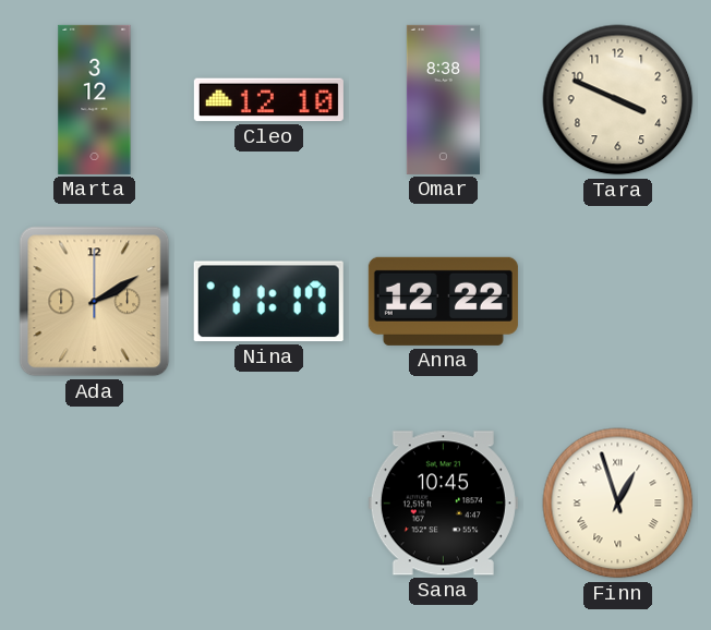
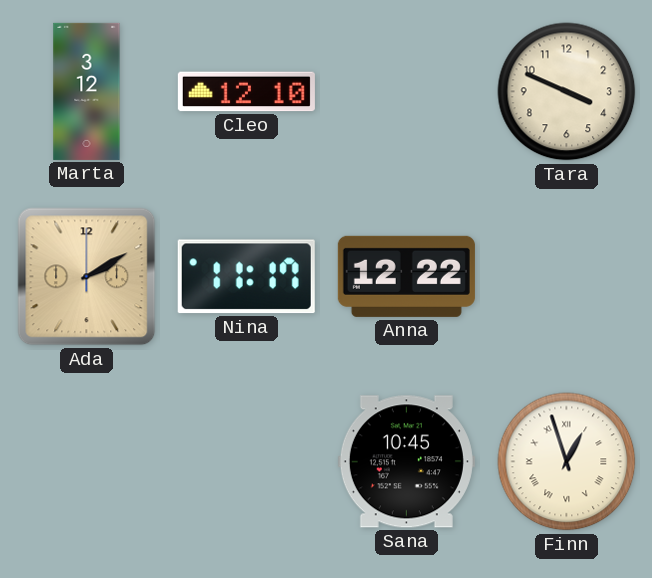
Omar: 8:38 -> none
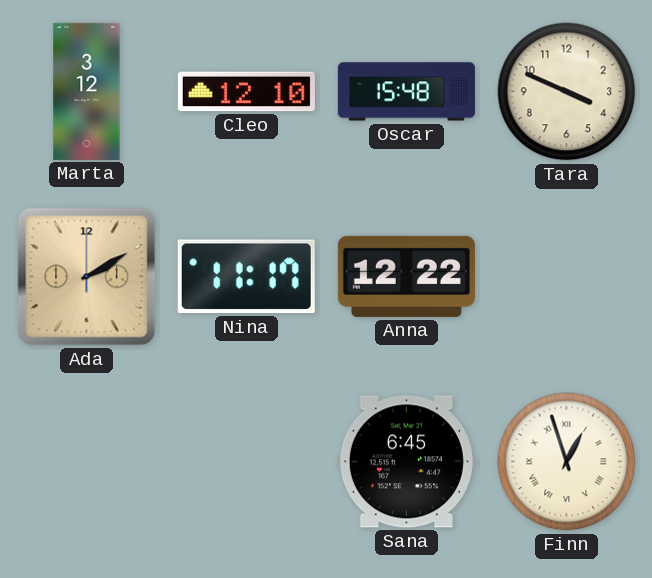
Oscar: none -> 15:48
Sana: 10:45 -> 6:45
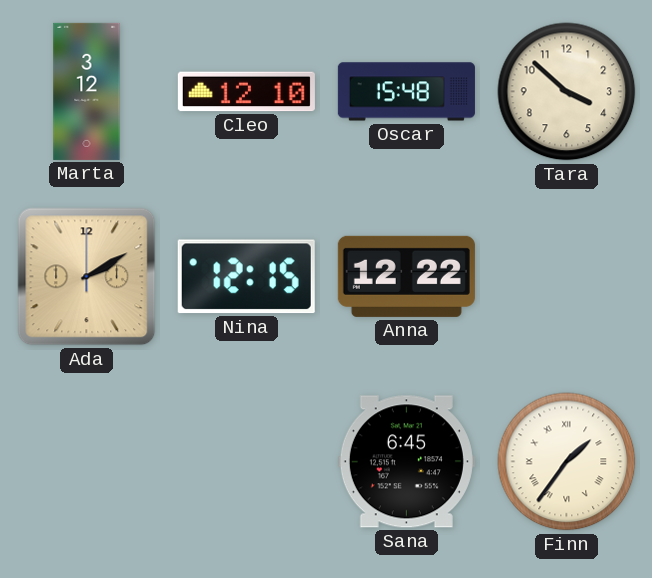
Tara: 3:49 -> 3:52
Nina: 11:17 -> 12:15
Finn: 12:57 -> 1:36
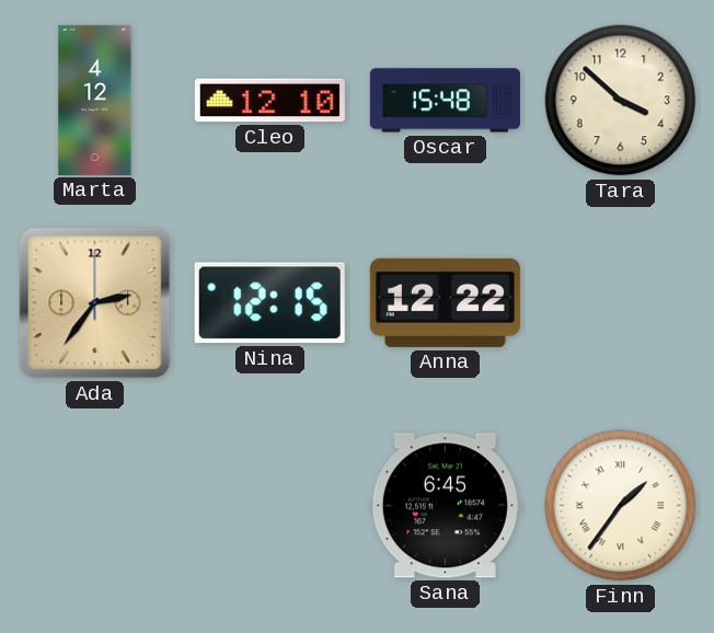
Marta: 3:12 -> 4:12
Ada: 2:10 -> 2:36
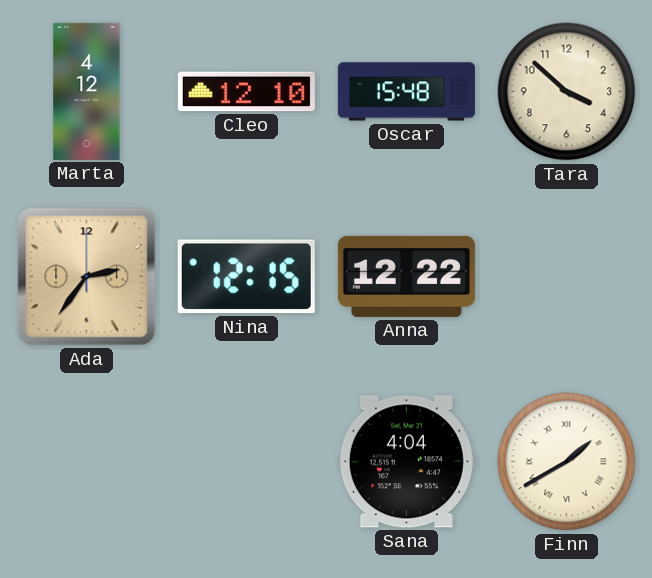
Sana: 6:45 -> 4:04
Finn: 1:36 -> 1:40
